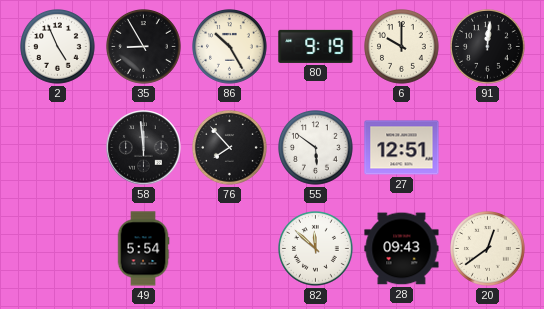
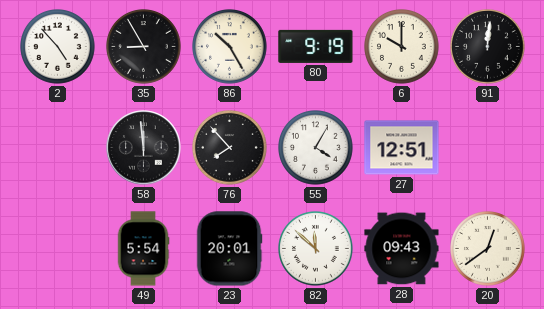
2: 4:56 -> 4:53
55: 5:51 -> 4:05
23: none -> 20:01
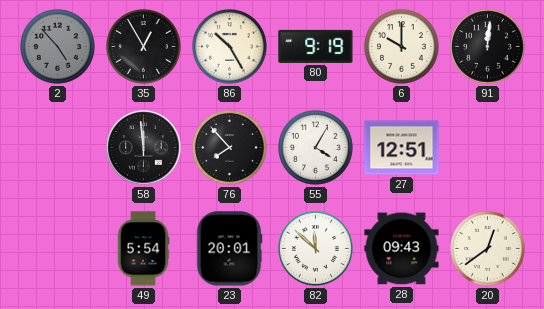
2 dial: white -> grey
35: 8:55 -> 12:55
